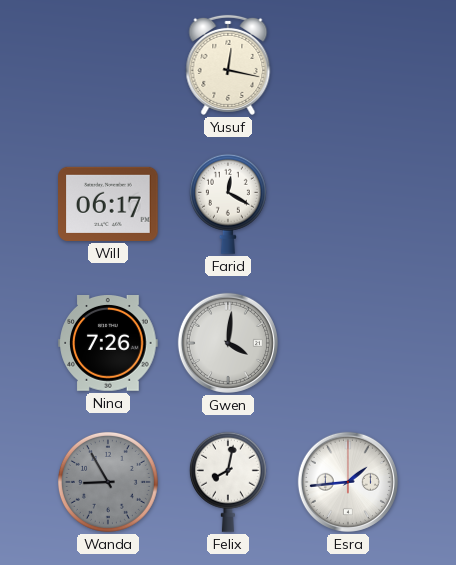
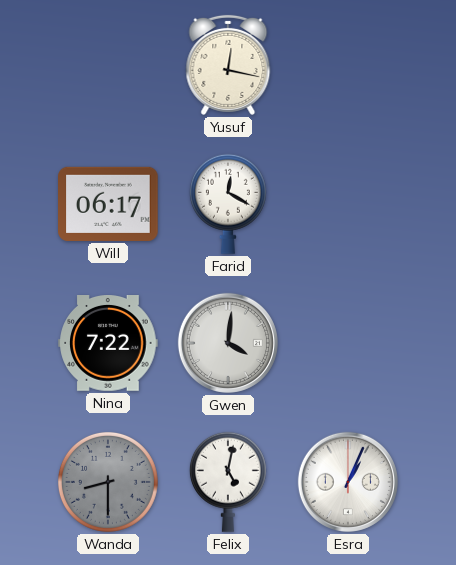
Nina: 7:26 -> 7:22
Wanda: 8:55 -> 8:30
Felix: 8:02 -> 5:02
Esra: 1:44 -> 1:04
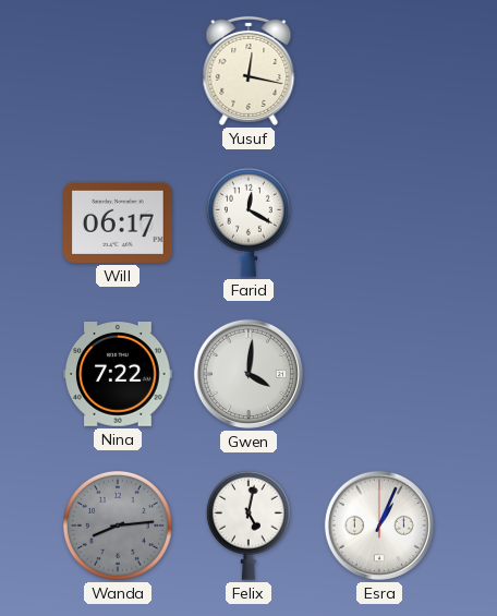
Wanda: 8:30 -> 8:14
